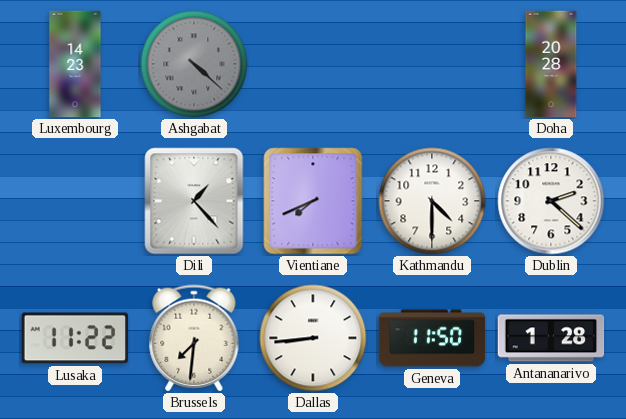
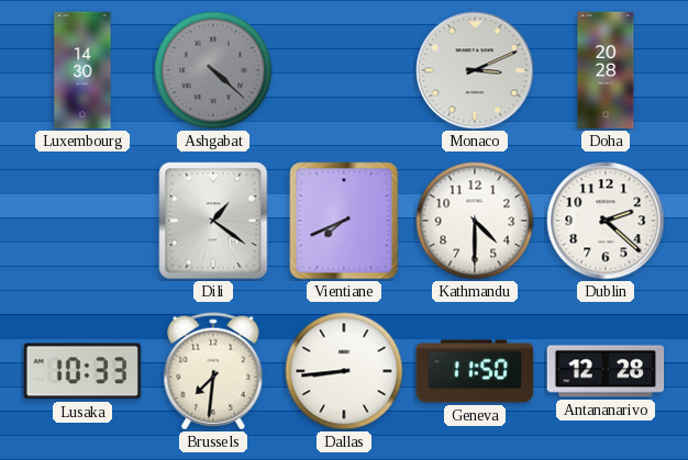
Luxembourg: 14:23 -> 14:30
Monaco: none -> 3:11
Dili: 1:23 -> 1:21
Lusaka: 11:22 -> 10:33
Antananarivo: 1:28 -> 12:28
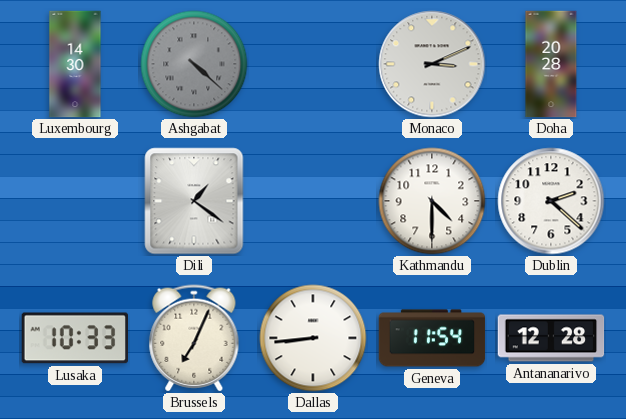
Vientiane: 7:41 -> none
Brussels: 7:31 -> 7:04
Geneva: 11:50 -> 11:54
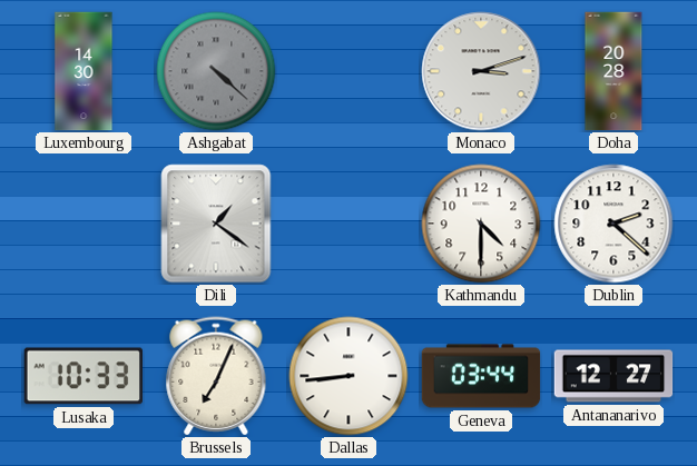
Monaco: 3:11 -> 3:12
Geneva: 11:54 -> 03:44
Antananarivo: 12:28 -> 12:27
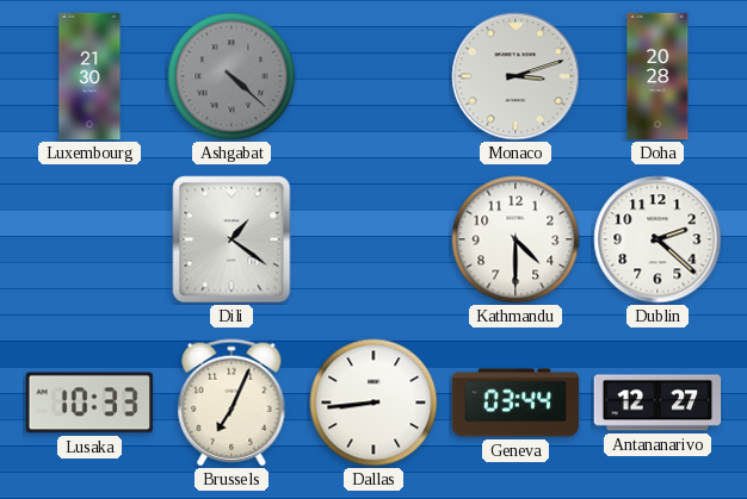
Luxembourg: 14:30 -> 21:30
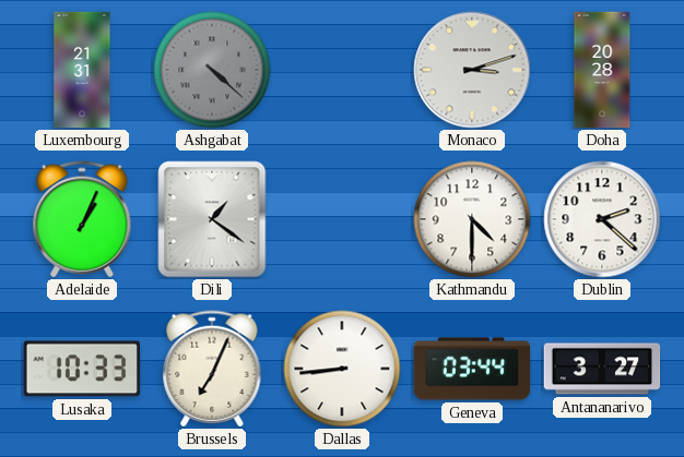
Luxembourg: 21:30 -> 21:31
Adelaide: none -> 1:04
Antananarivo: 12:27 -> 3:27
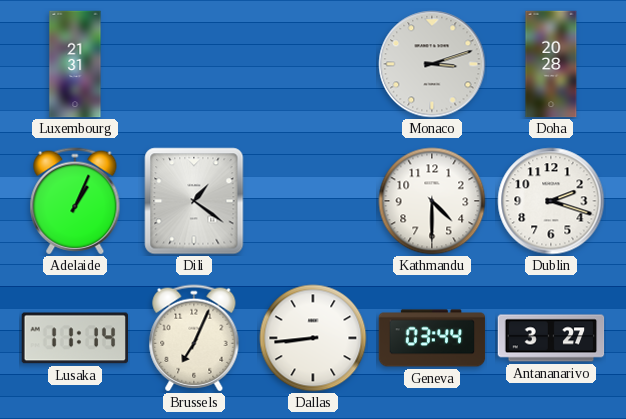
Ashgabat: 4:22 -> none
Dublin: 2:22 -> 2:18
Lusaka: 10:33 -> 11:14
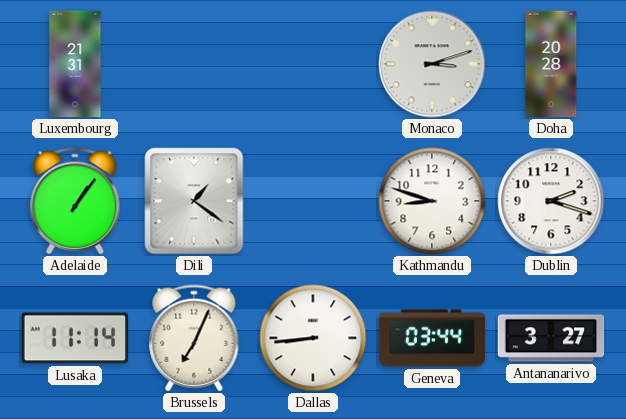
Adelaide: 1:04 -> 1:06
Kathmandu: 4:30 -> 8:48
